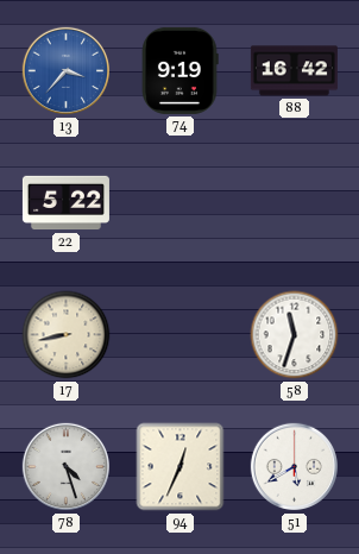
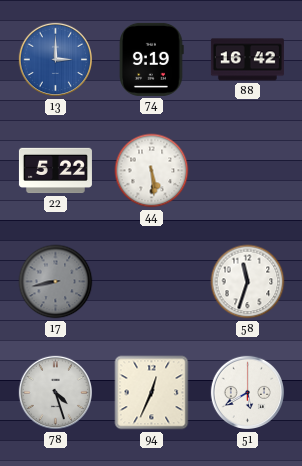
13: 3:37 -> 3:00
44: none -> 5:29
17 dial: cream -> grey
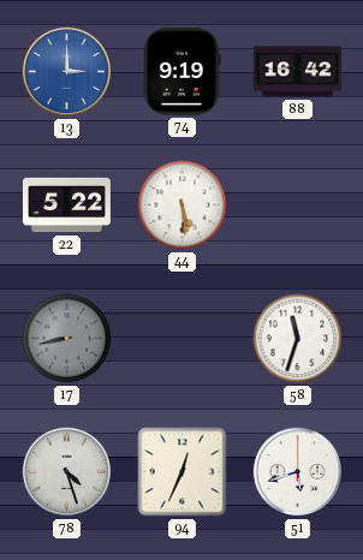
51: 5:40 -> 5:42
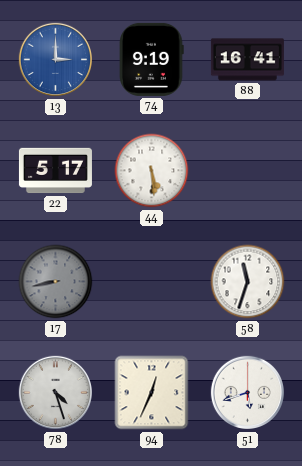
88: 16:42 -> 16:41
22: 5:22 -> 5:17
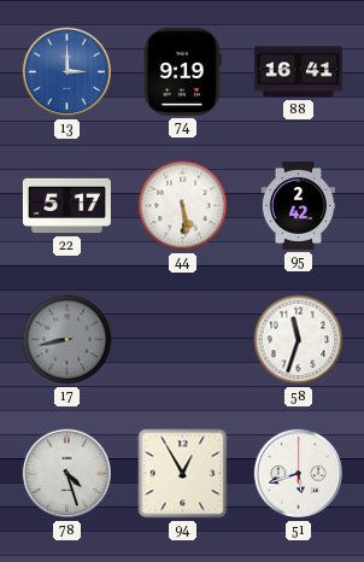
95: none -> 2:42
94: 12:34 -> 12:55
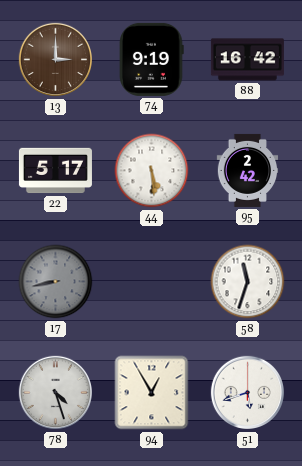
13 dial: blue -> brown
88: 16:41 -> 16:42
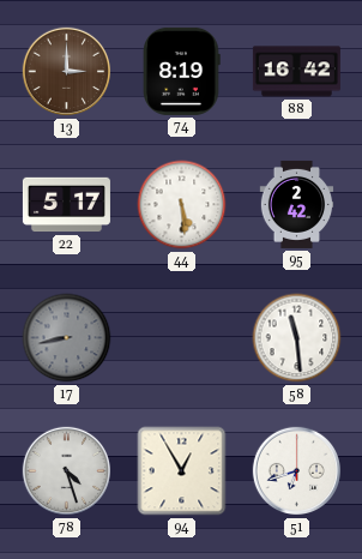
74: 9:19 -> 8:19
58: 11:33 -> 11:29
51: 5:42 -> 6:42
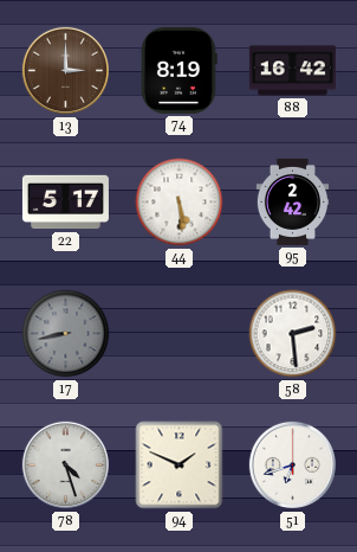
58: 11:29 -> 2:29
94: 12:55 -> 1:49
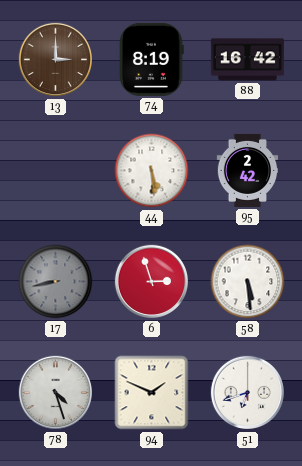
22: 5:17 -> none
6: none -> 2:57
58: 2:29 -> 5:29
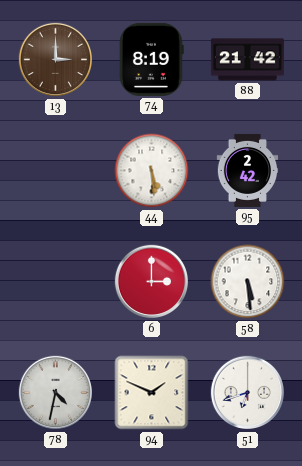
88: 16:42 -> 21:42
17: 8:43 -> none
6: 2:57 -> 3:00
78: 4:27 -> 4:32
